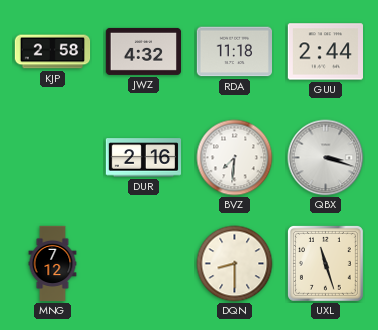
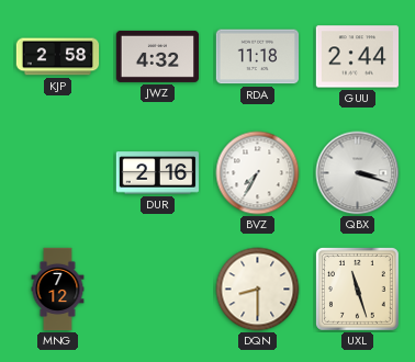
BVZ: 7:31 -> 7:35
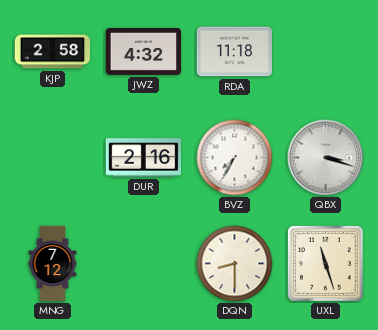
GUU: 2:44 -> none
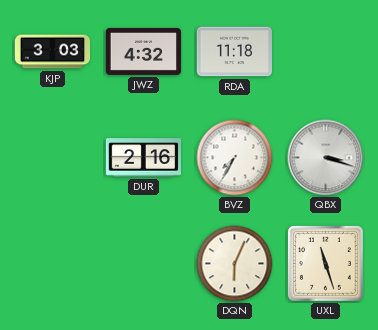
KJP: 2:58 -> 3:03
MNG: 7:12 -> none
DQN: 8:30 -> 6:04
